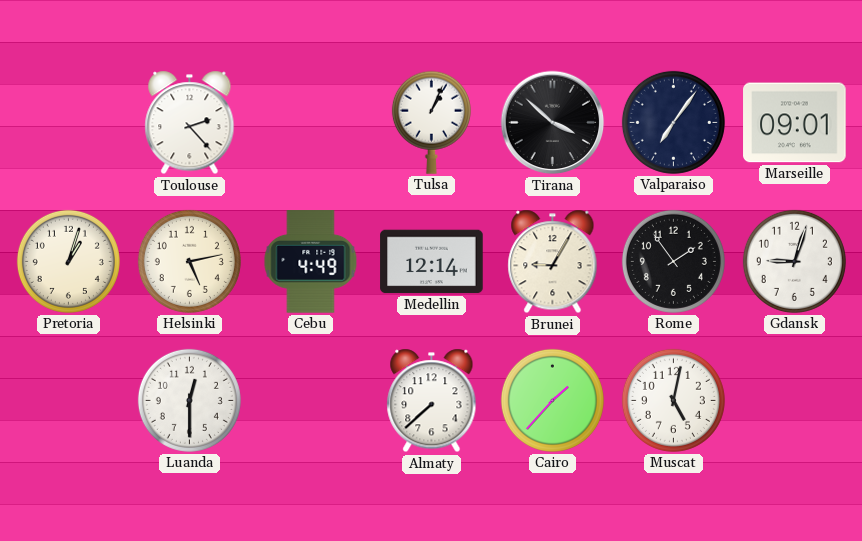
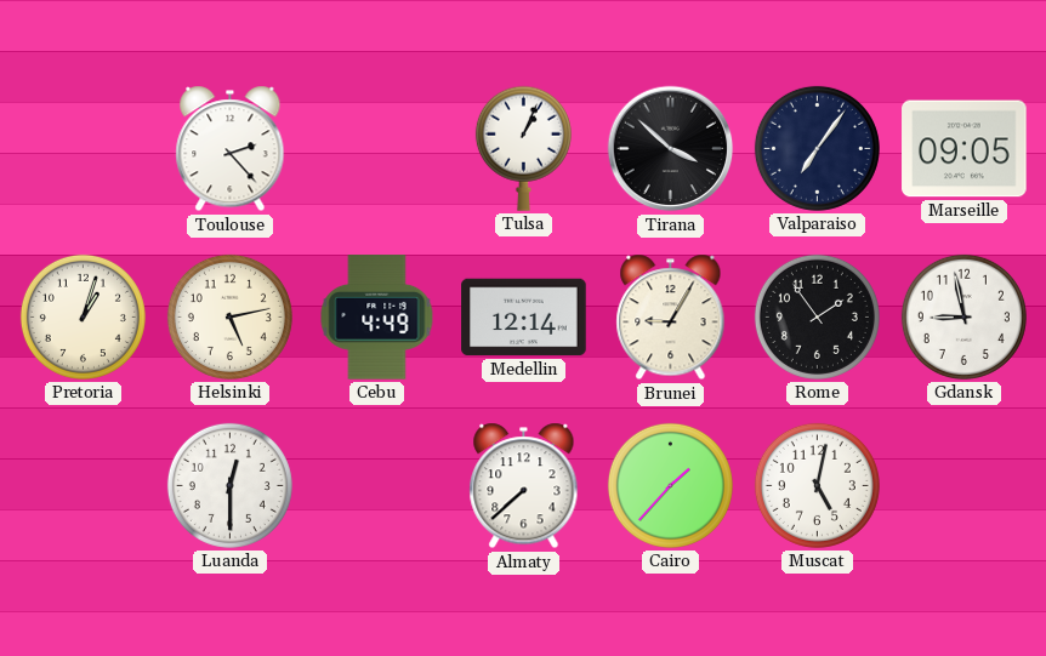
Marseille: 09:01 -> 09:05
Gdansk: 9:03 -> 8:58
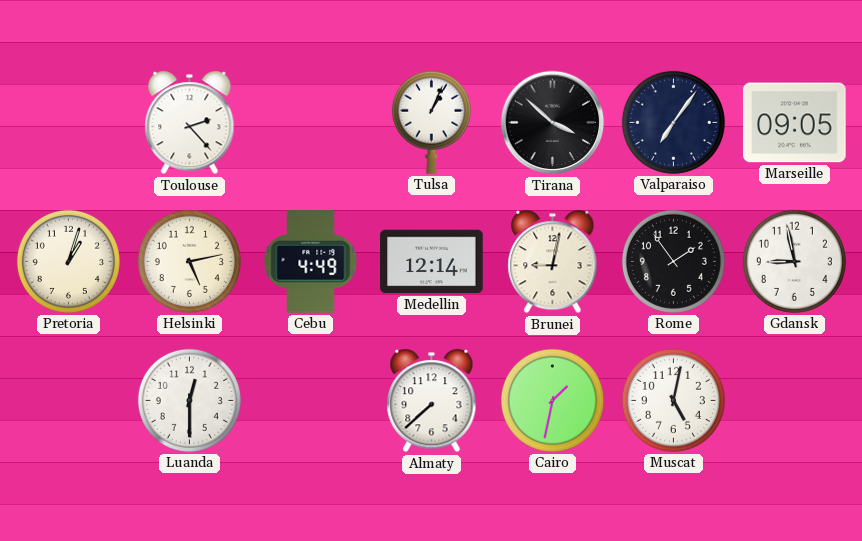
Brunei: 9:05 -> 9:02
Cairo: 1:37 -> 1:32
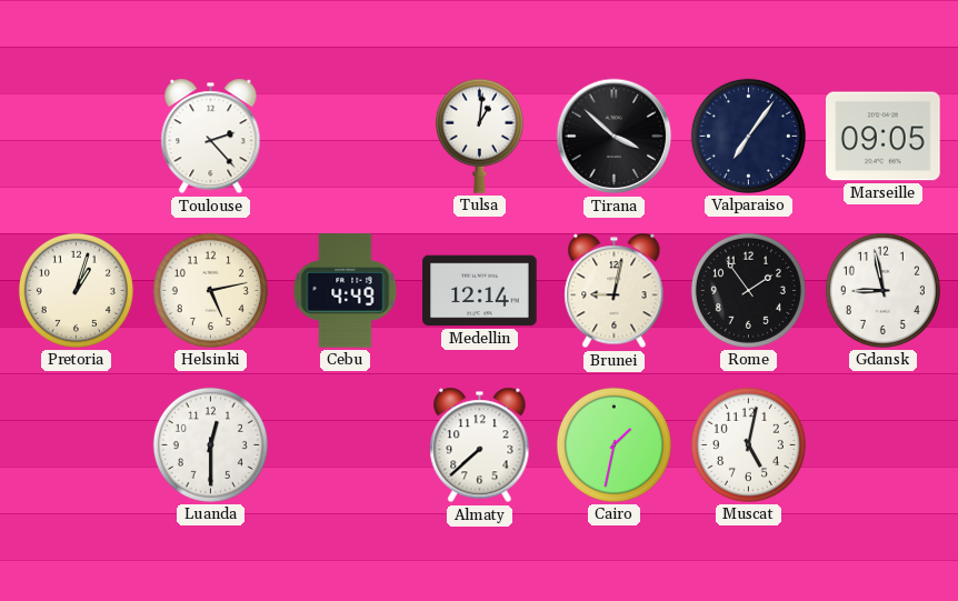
Tulsa: 1:04 -> 1:01
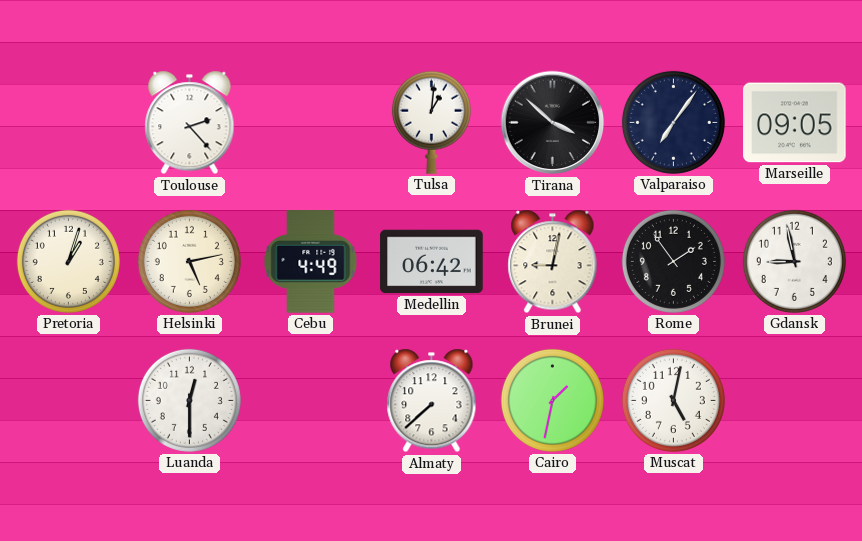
Medellin: 12:14 -> 06:42
